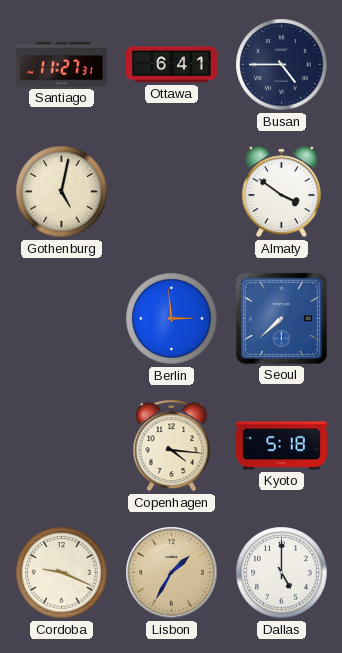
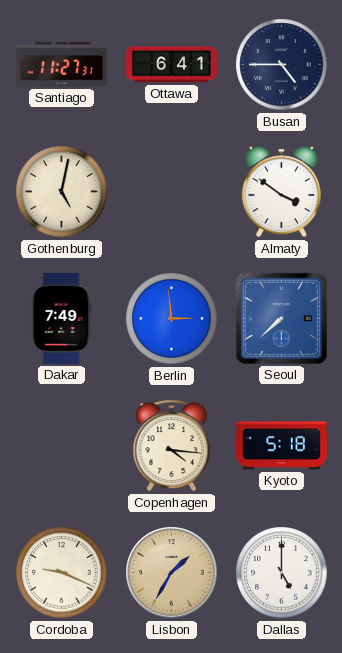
Dakar: none -> 7:49
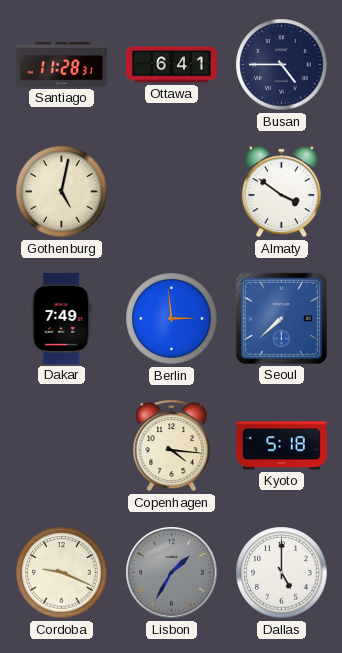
Santiago: 11:27 -> 11:28
Lisbon dial: champagne -> grey
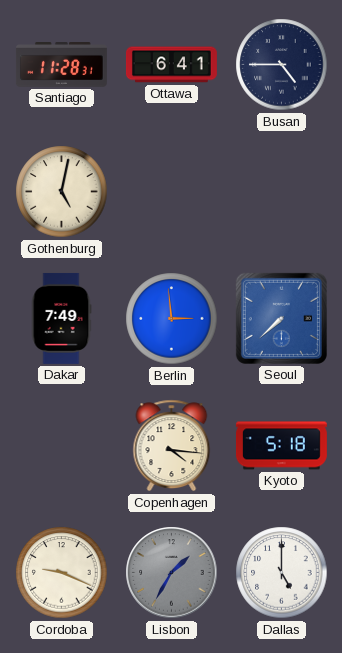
Almaty: 3:51 -> none
